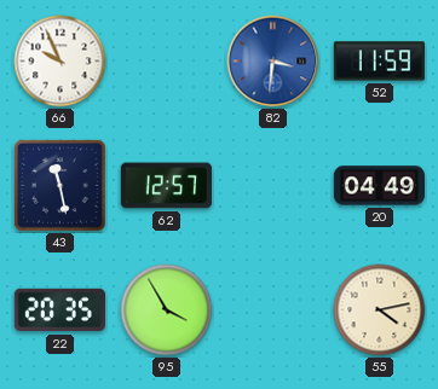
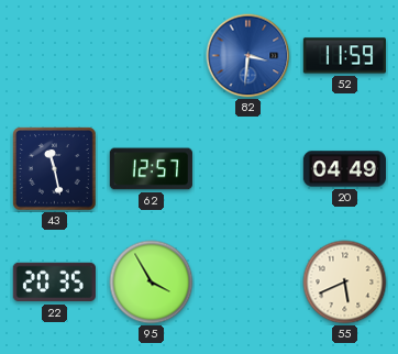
66: 9:56 -> none
55: 4:13 -> 5:41
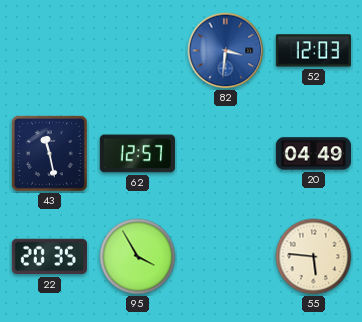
52: 11:59 -> 12:03
55: 5:41 -> 5:46
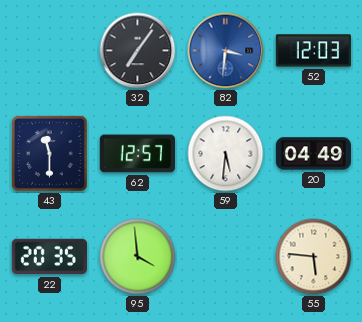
32: none -> 7:06
43: 11:28 -> 11:30
59: none -> 5:31
95: 3:55 -> 3:59
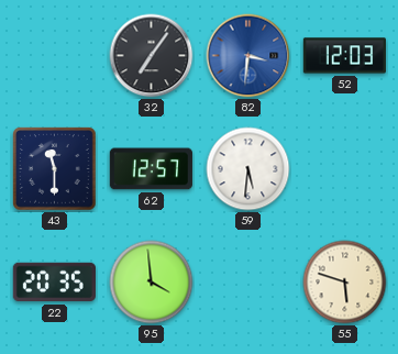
20: 04:49 -> none
55: 5:46 -> 5:48
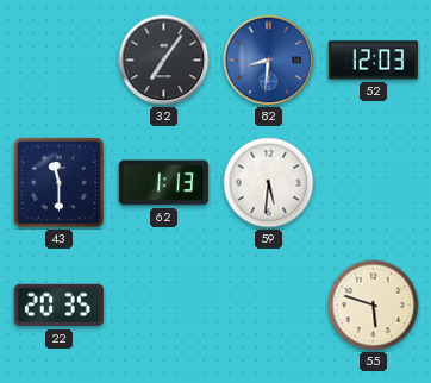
82: 3:31 -> 8:31
62: 12:57 -> 1:13
95: 3:59 -> none
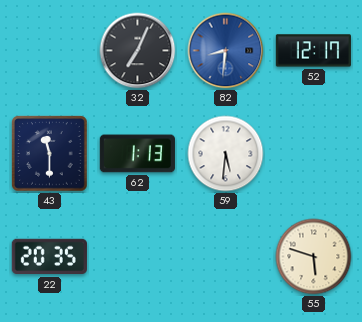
32: 7:06 -> 7:04
52: 12:03 -> 12:17
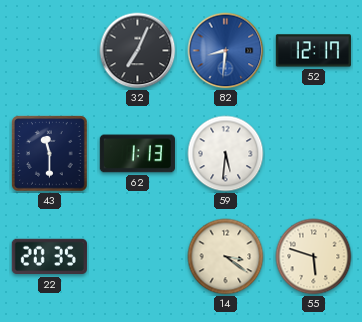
14: none -> 3:21
